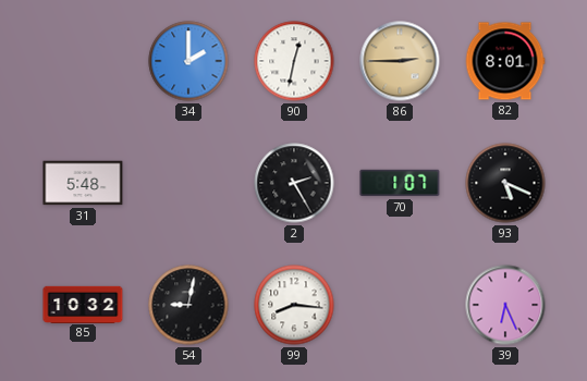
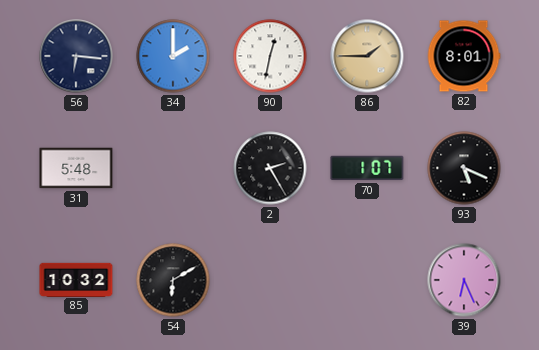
56: none -> 6:16
86: 2:45 -> 1:45
54: 9:02 -> 6:10
99: 8:16 -> none
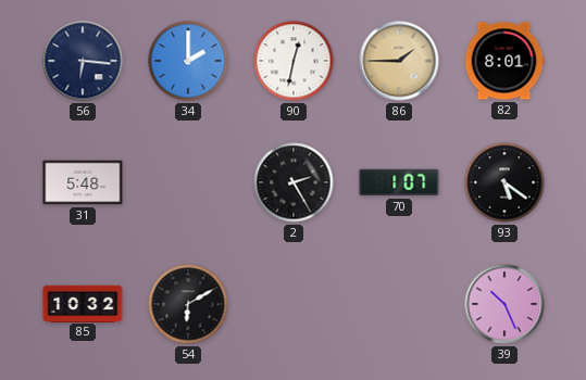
93: 5:19 -> 5:21
39: 6:26 -> 10:26
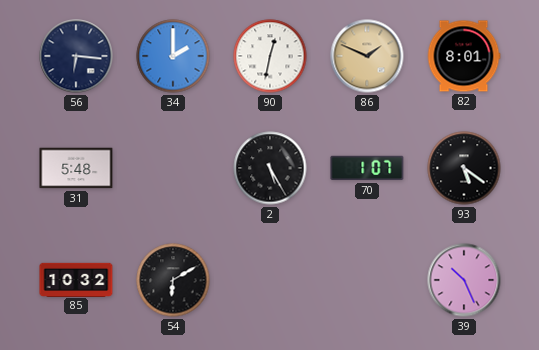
86: 1:45 -> 1:49
2: 2:25 -> 5:25
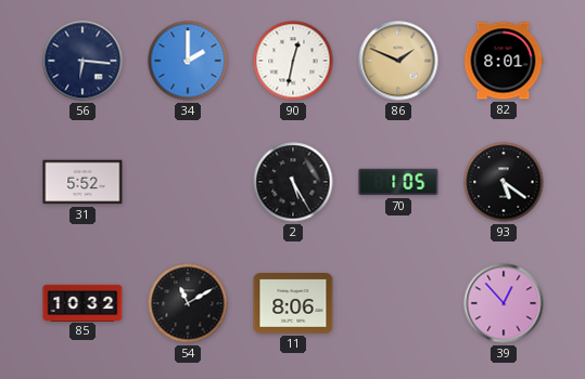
31: 5:48 -> 5:52
70: 1:07 -> 1:05
54: 6:10 -> 11:10
11: none -> 8:06
39: 10:26 -> 12:53
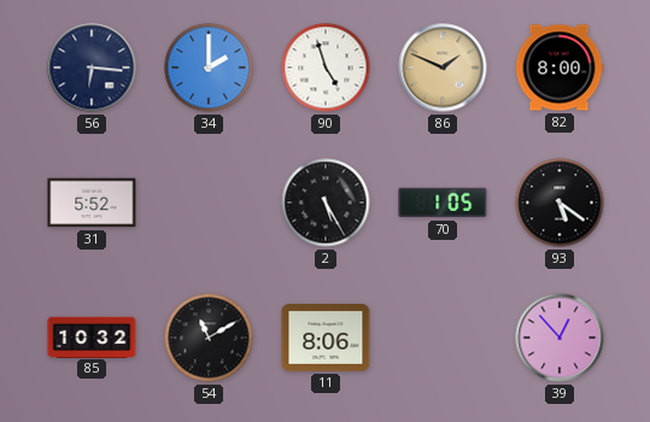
90: 12:32 -> 4:57
82: 8:01 -> 8:00
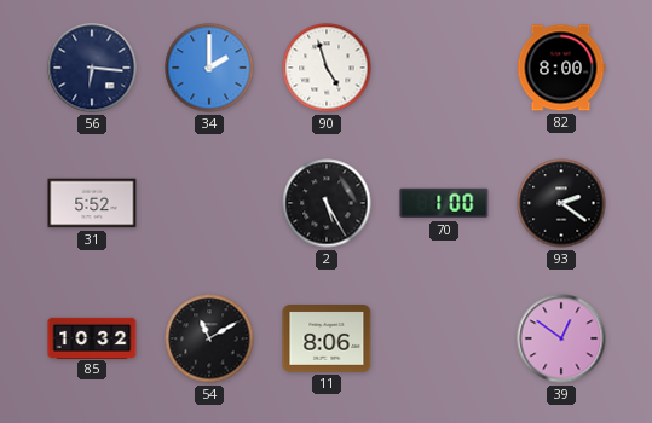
86: 1:49 -> none
70: 1:05 -> 1:00
93: 5:21 -> 2:21
39: 12:53 -> 12:51
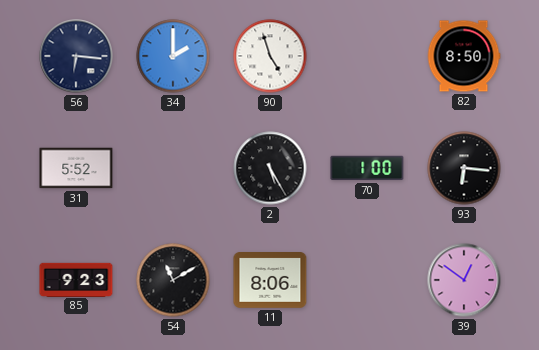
82: 8:00 -> 8:50
93: 2:21 -> 6:16
85: 10:32 -> 9:23
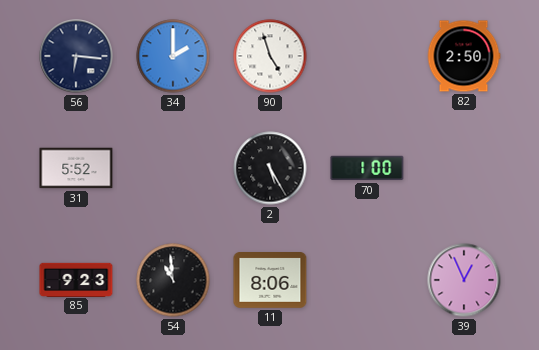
82: 8:50 -> 2:50
93: 6:16 -> none
54: 11:10 -> 10:59
39: 12:51 -> 12:56
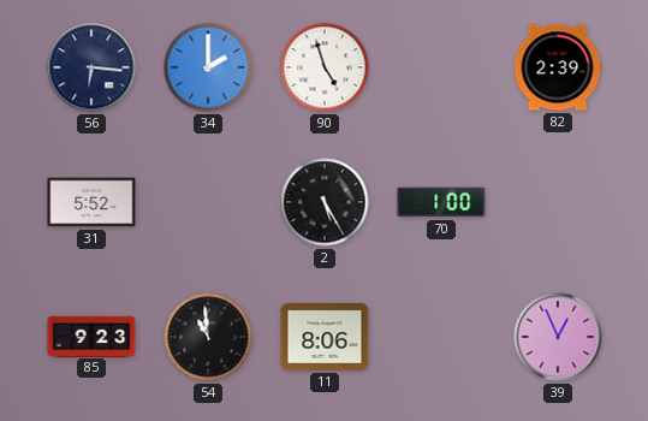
82: 2:50 -> 2:39
